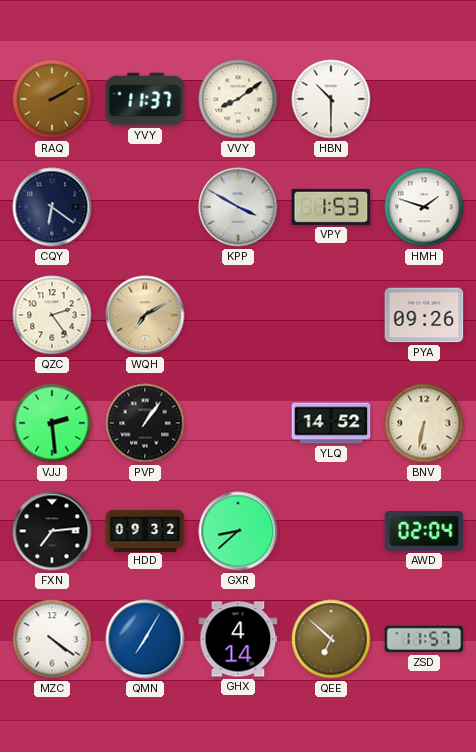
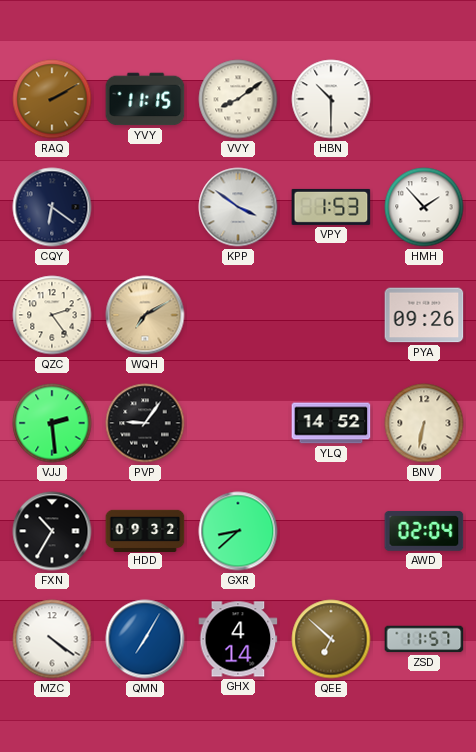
YVY: 11:37 -> 11:15
KPP: 3:50 -> 3:51
HMH: 1:48 -> 1:53
PVP: 1:06 -> 9:06
FXN: 7:14 -> 10:35
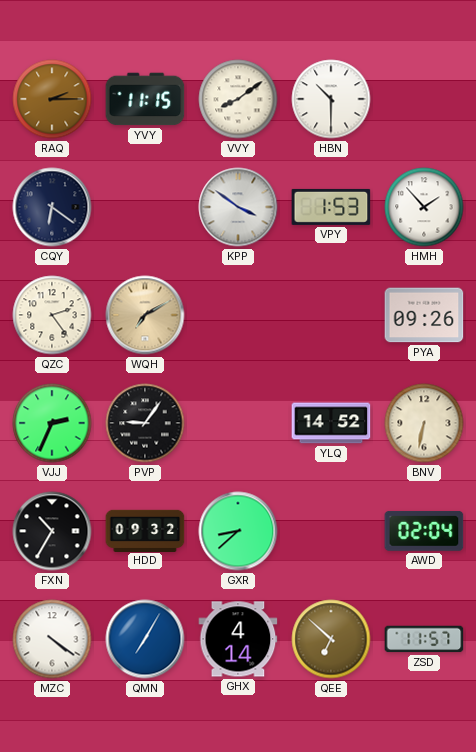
RAQ: 2:10 -> 2:15
VJJ: 2:29 -> 2:34
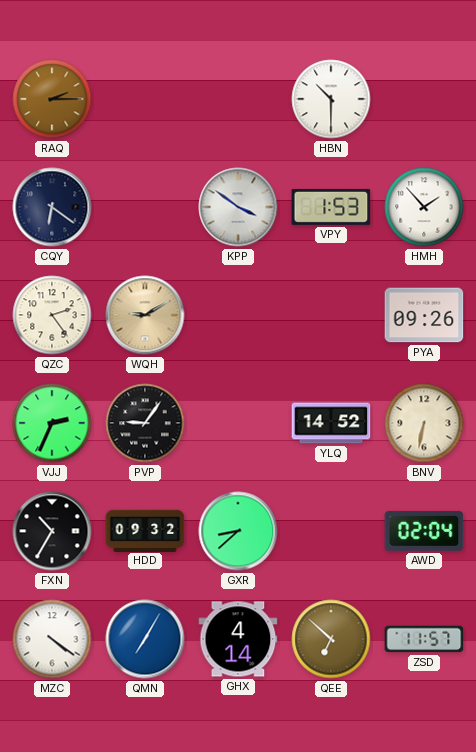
YVY: 11:15 -> none
VVY: 8:09 -> none
WQH: 7:10 -> 9:10
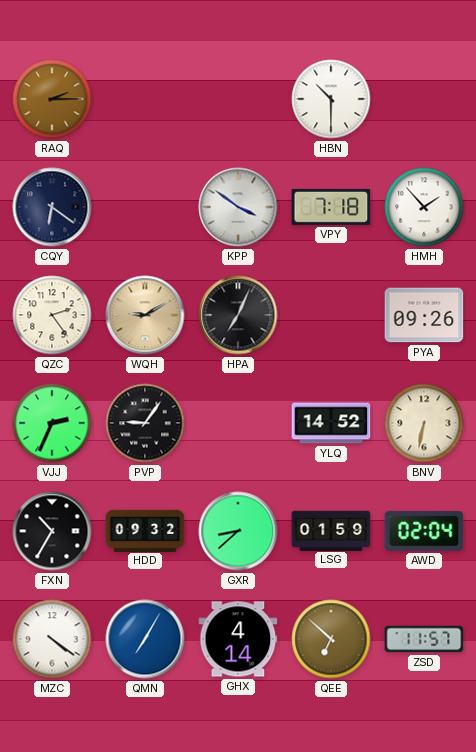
VPY: 1:53 -> 7:18
HPA: none -> 7:04
LSG: none -> 01:59
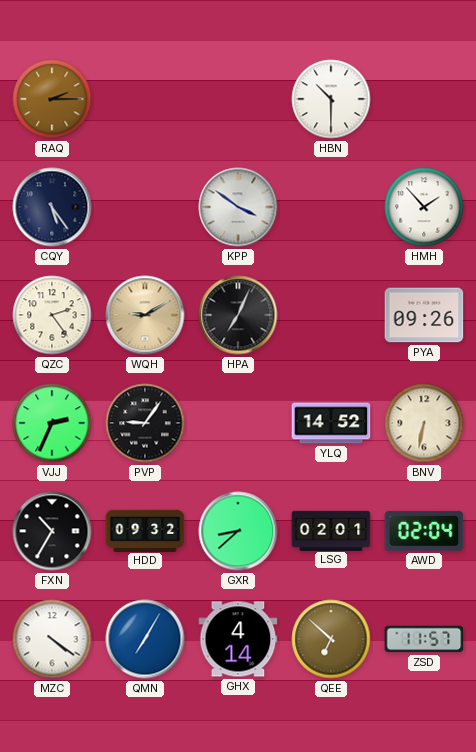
CQY: 6:21 -> 5:24
VPY: 7:18 -> none
LSG: 01:59 -> 02:01
